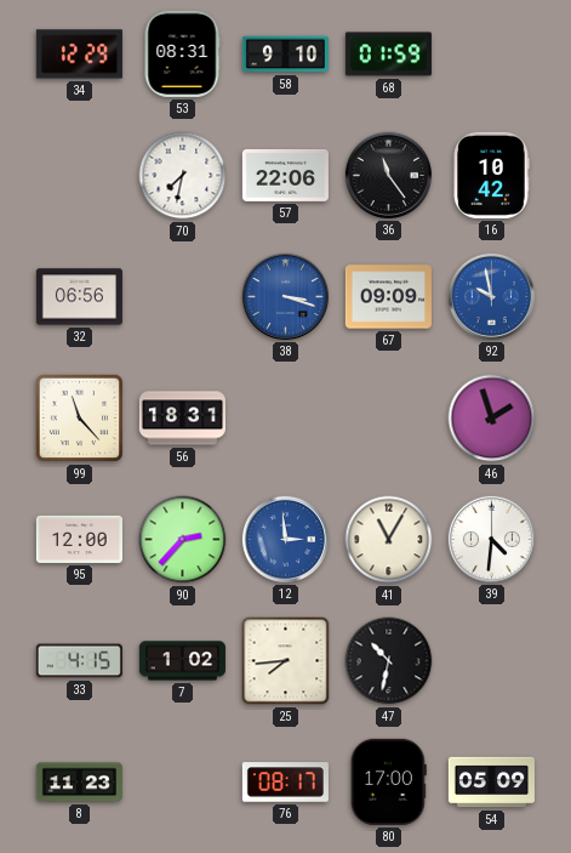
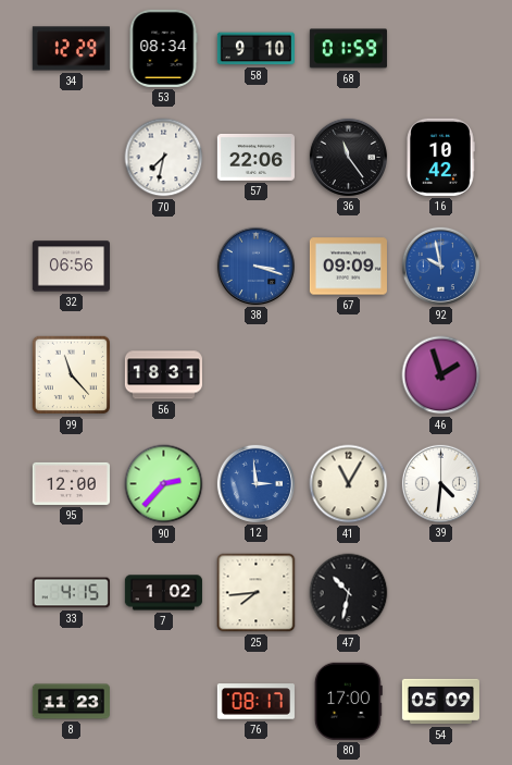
53: 08:31 -> 08:34
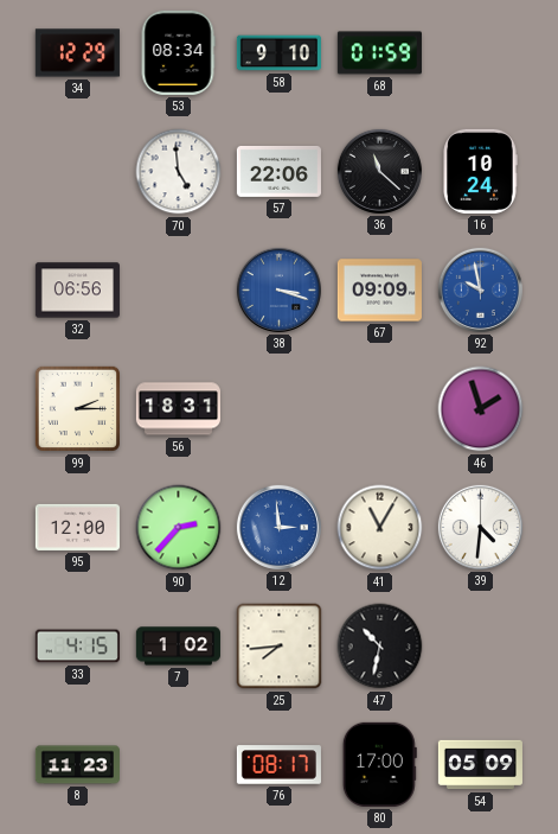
70: 7:32 -> 4:59
36: 11:24 -> 11:22
16: 10:42 -> 10:24
99: 11:23 -> 2:15
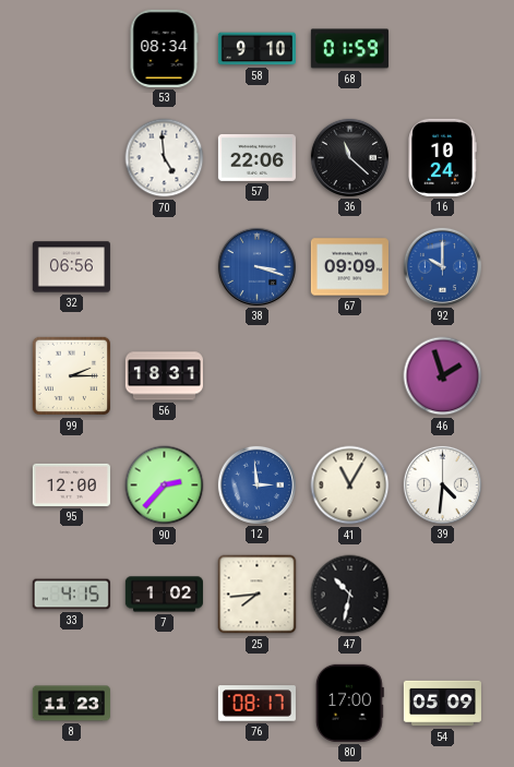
34: 12:29 -> none
92: 9:58 -> 10:00
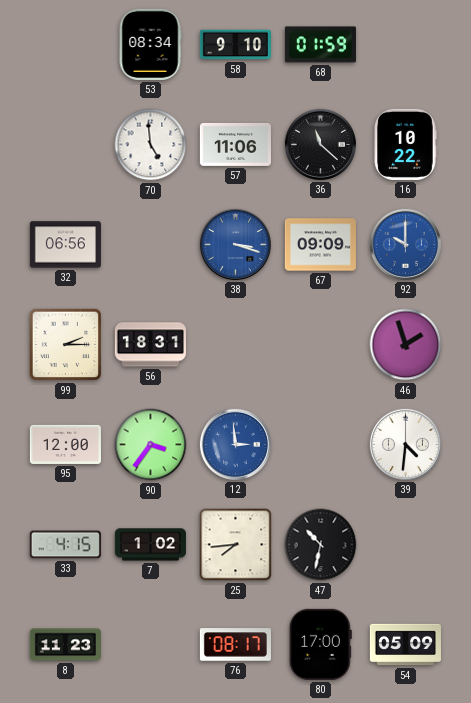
57: 22:06 -> 11:06
16: 10:24 -> 10:22
90: 2:37 -> 3:36
41: 11:05 -> none
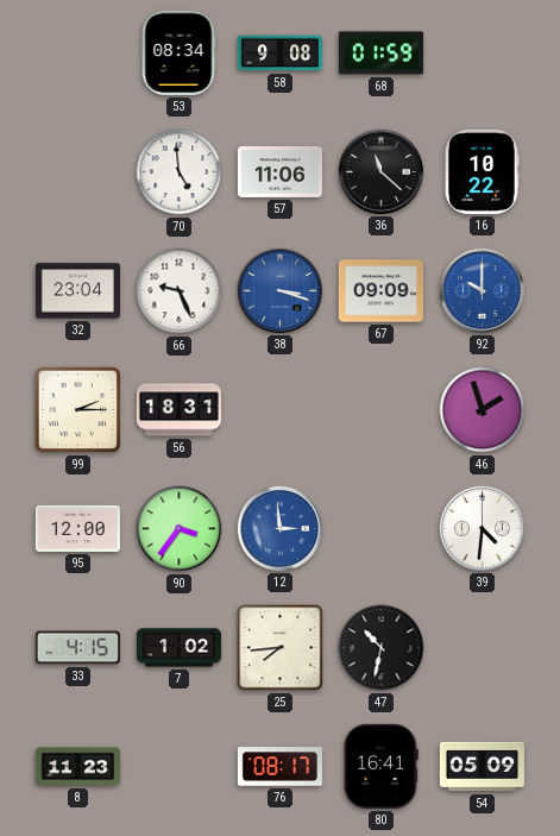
58: 9:10 -> 9:08
32: 06:56 -> 23:04
66: none -> 9:26
80: 17:00 -> 16:41
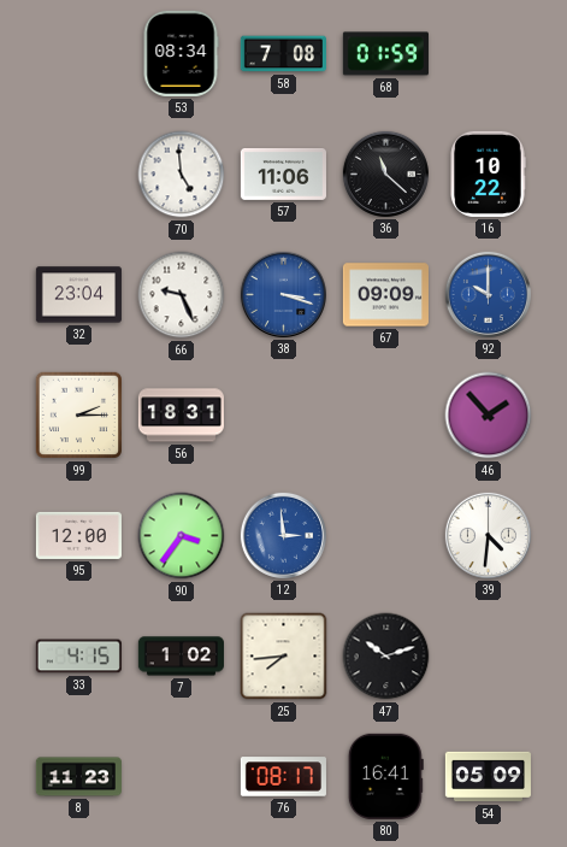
58: 9:08 -> 7:08
46: 1:57 -> 1:53
47: 10:32 -> 10:12
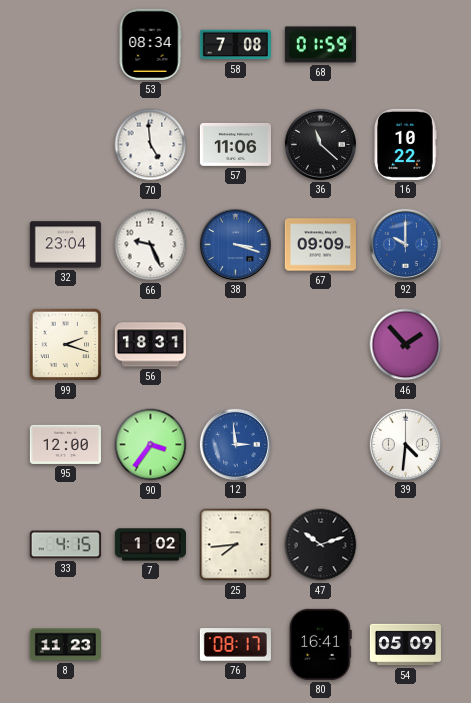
99: 2:15 -> 2:18
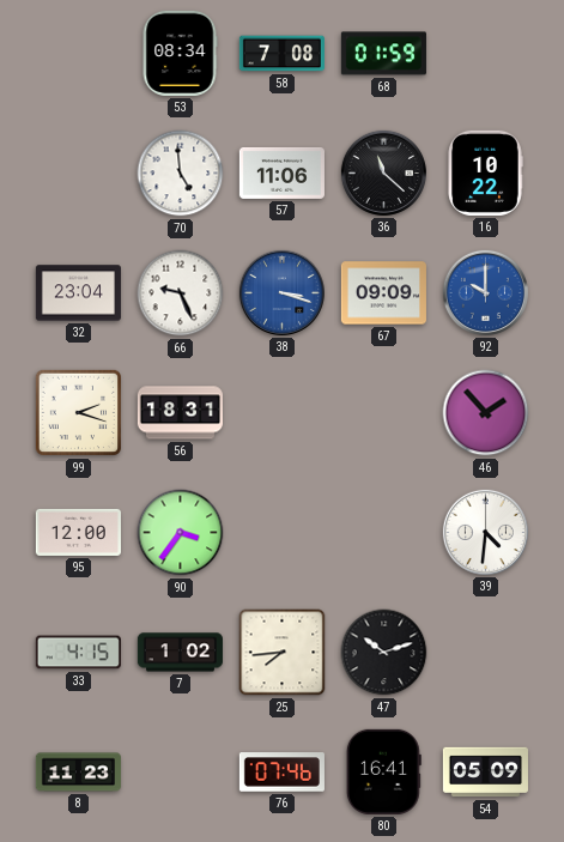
12: 2:59 -> none
76: 08:17 -> 07:46
